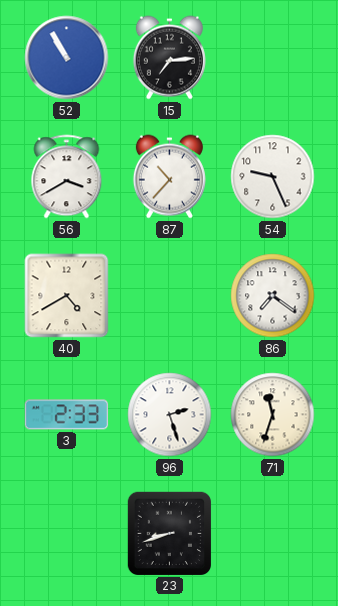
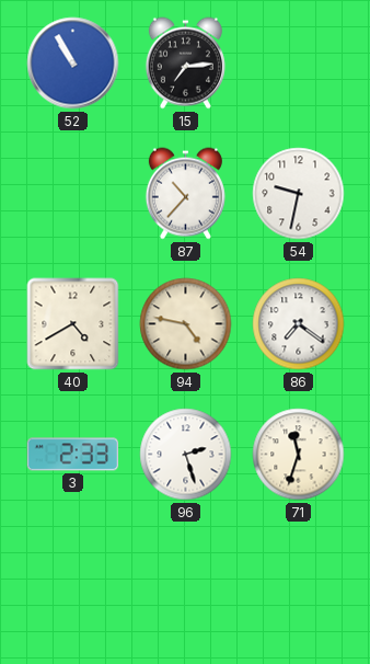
56: 3:40 -> none
54: 9:26 -> 9:32
94: none -> 4:47
23: 8:42 -> none
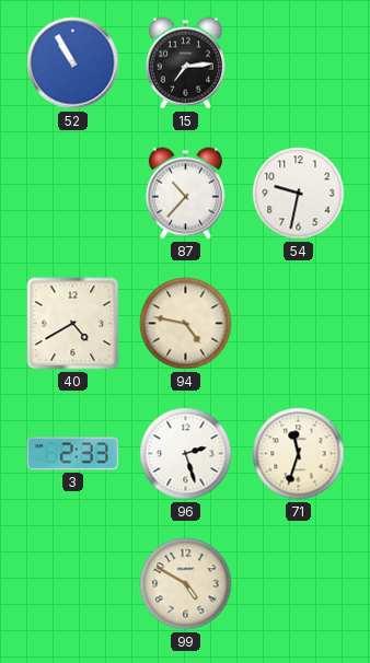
86: 7:21 -> none
99: none -> 4:50
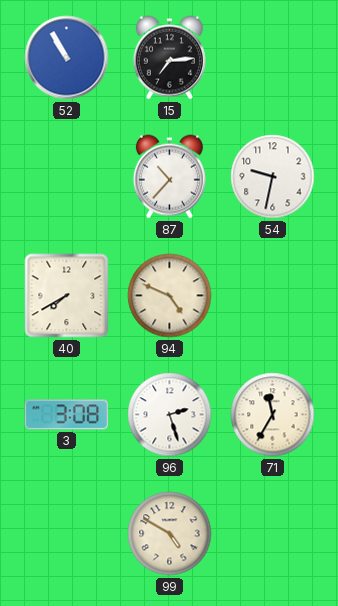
40: 4:40 -> 7:40
94: 4:47 -> 4:49
3: 2:33 -> 3:08
71: 11:33 -> 11:35
